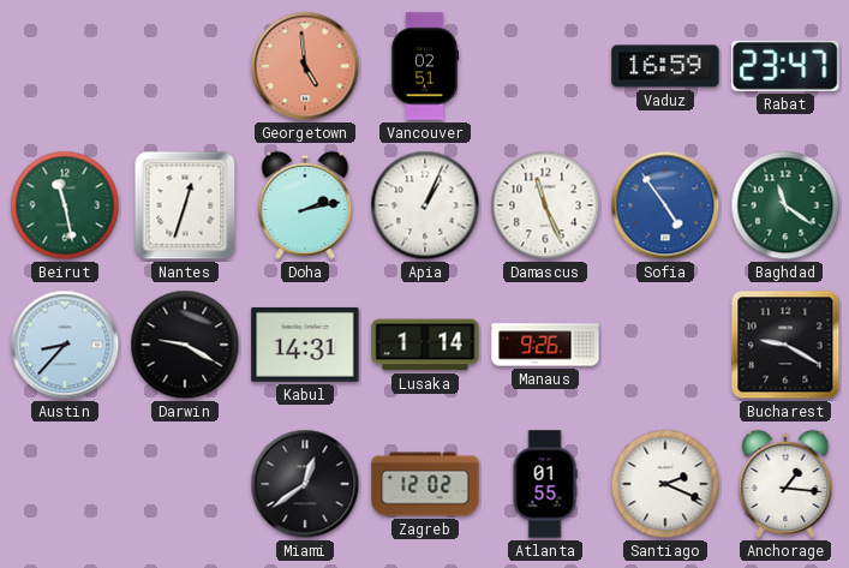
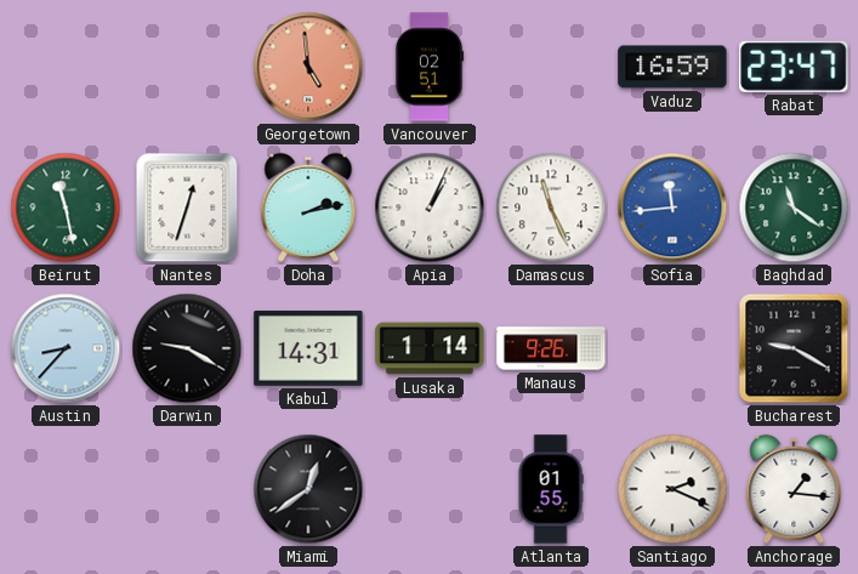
Sofia: 4:54 -> 11:44
Zagreb: 12:02 -> none
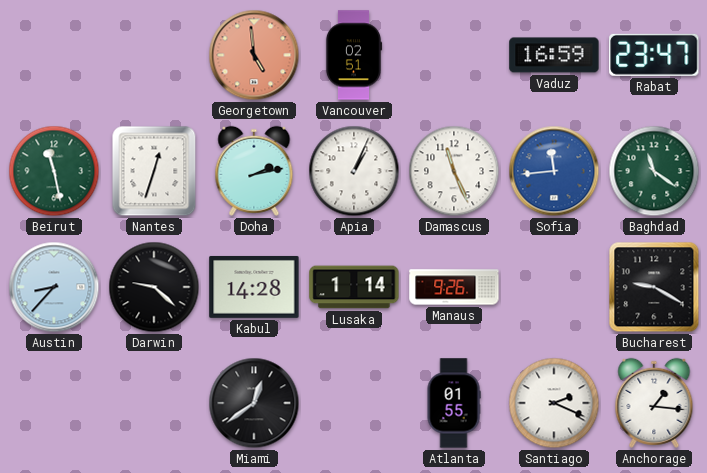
Darwin: 9:20 -> 9:22
Kabul: 14:31 -> 14:28
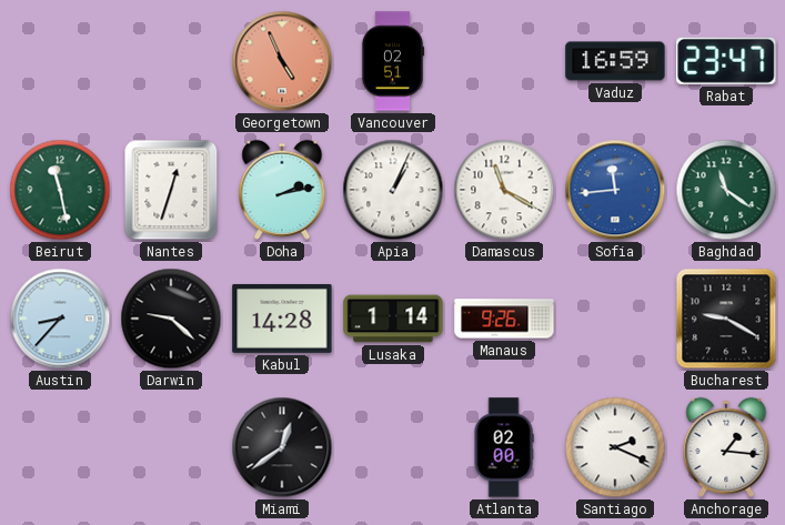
Georgetown: 4:59 -> 4:56
Damascus: 11:26 -> 11:20
Atlanta: 01:55 -> 02:00
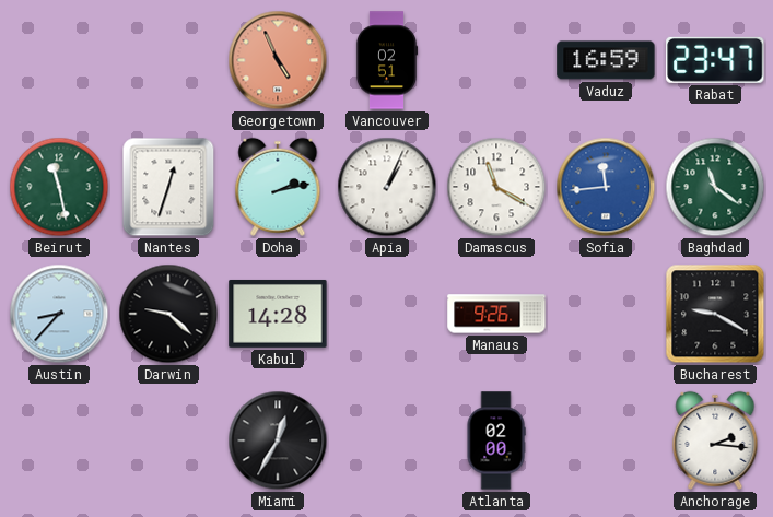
Lusaka: 1:14 -> none
Miami: 12:39 -> 12:35
Santiago: 2:19 -> none
Anchorage: 1:16 -> 2:16
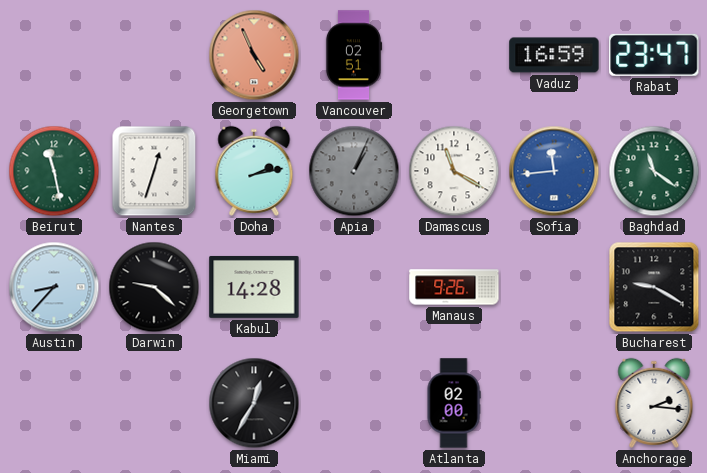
Apia dial: white -> grey
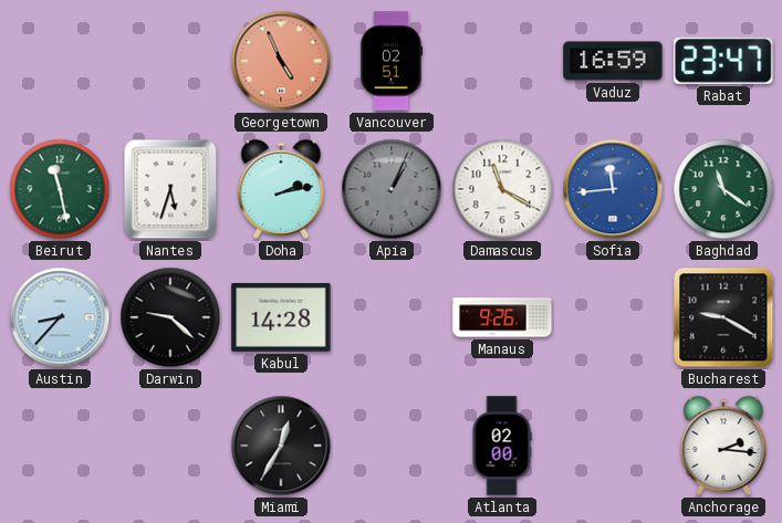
Nantes: 12:33 -> 5:33
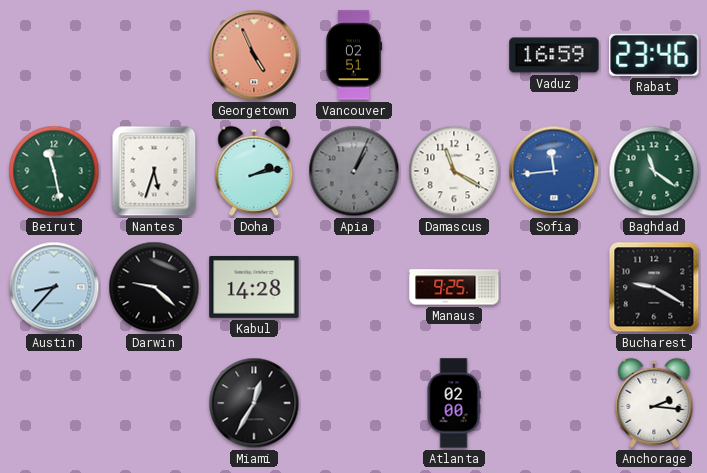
Rabat: 23:47 -> 23:46
Manaus: 9:26 -> 9:25
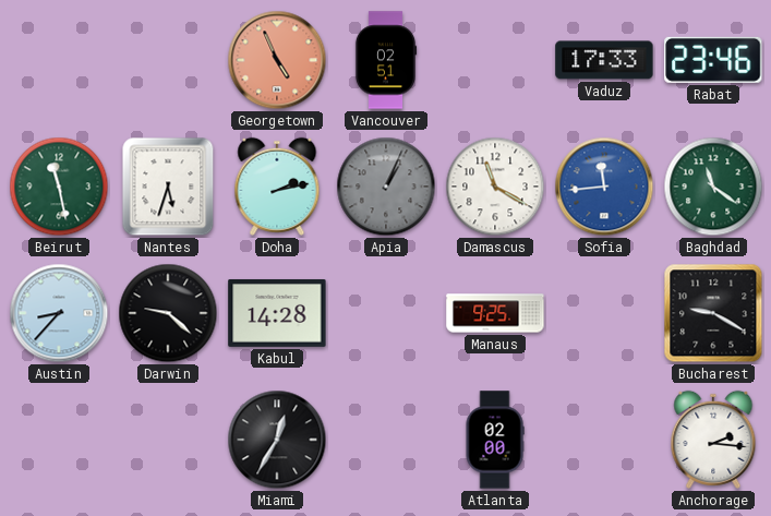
Vaduz: 16:59 -> 17:33
